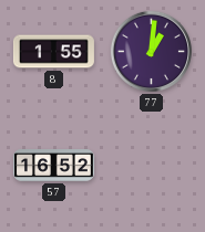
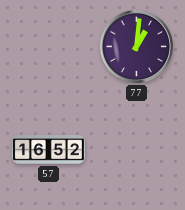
8: 1:55 -> none
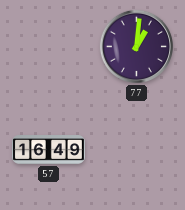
57: 16:52 -> 16:49
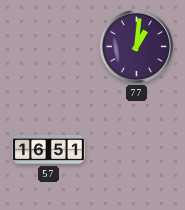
57: 16:49 -> 16:51
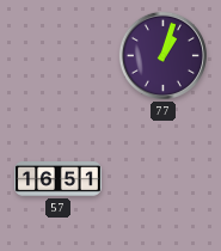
77: 1:01 -> 1:03
